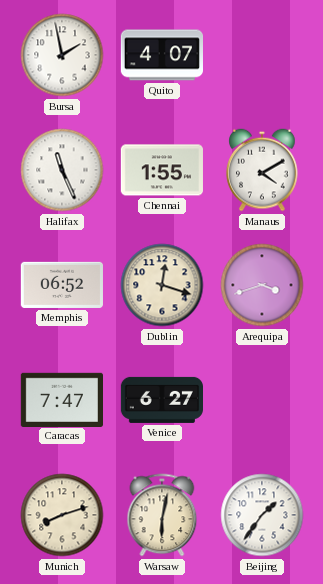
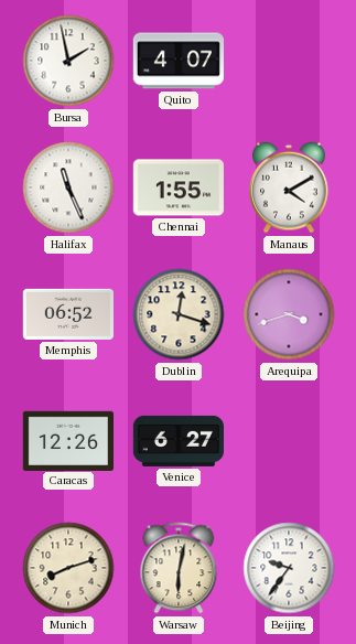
Caracas: 7:47 -> 12:26
Beijing: 1:36 -> 9:36
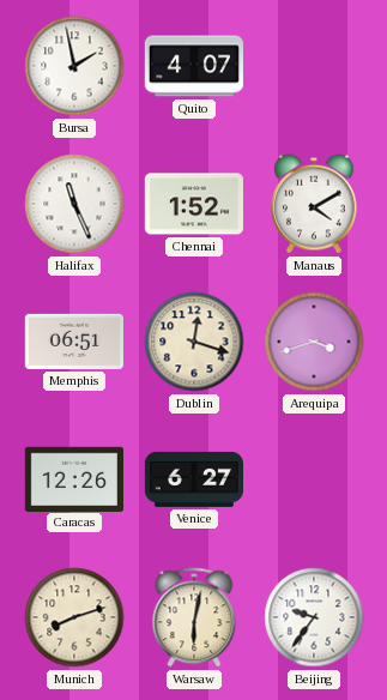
Chennai: 1:55 -> 1:52
Memphis: 06:52 -> 06:51
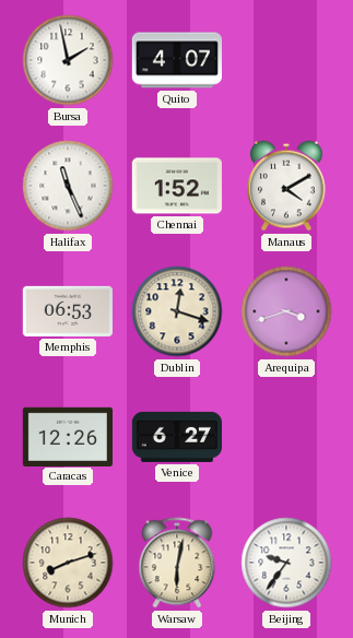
Memphis: 06:51 -> 06:53
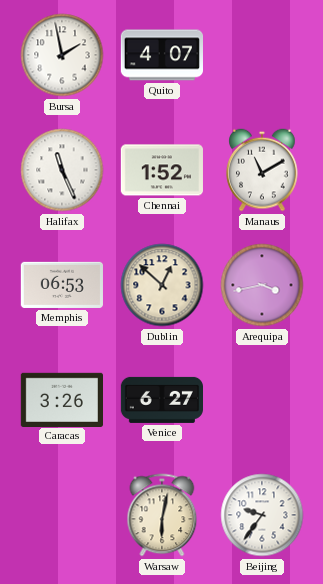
Manaus: 4:10 -> 11:10
Dublin: 12:18 -> 12:52
Arequipa: 3:42 -> 3:43
Caracas: 12:26 -> 3:26
Munich: 8:12 -> none
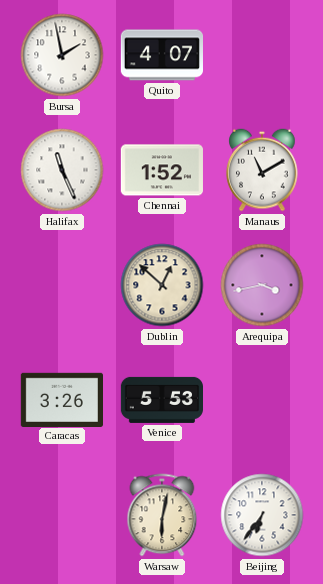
Memphis: 06:53 -> none
Venice: 6:27 -> 5:53
Beijing: 9:36 -> 6:36
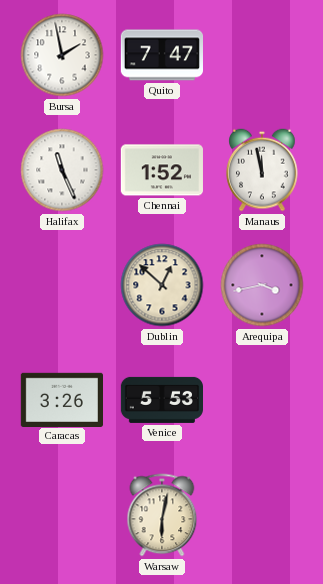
Quito: 4:07 -> 7:47
Manaus: 11:10 -> 11:58
Beijing: 6:36 -> none
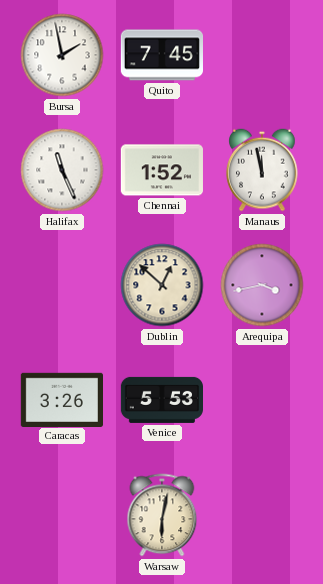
Quito: 7:47 -> 7:45
